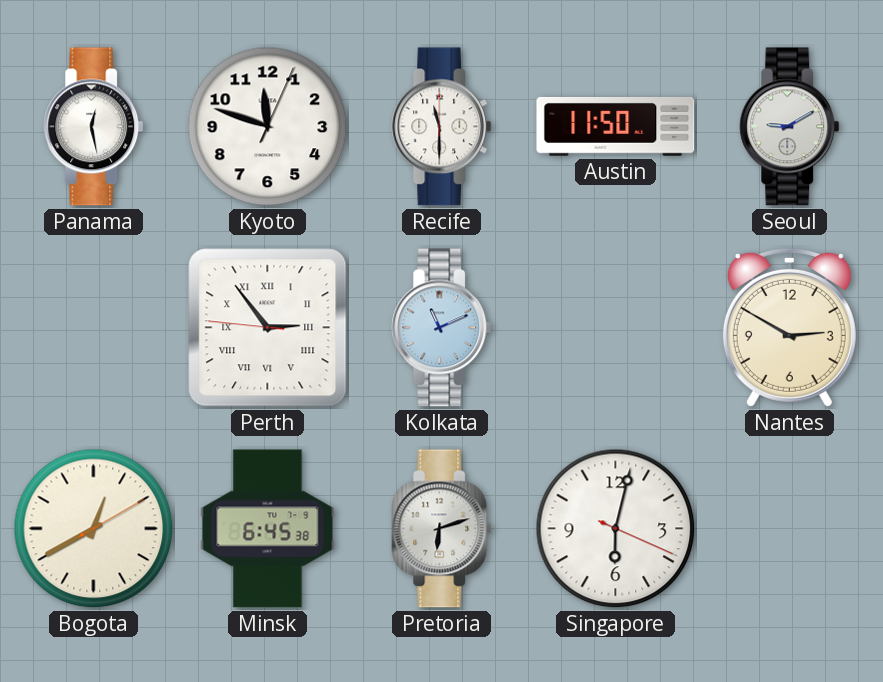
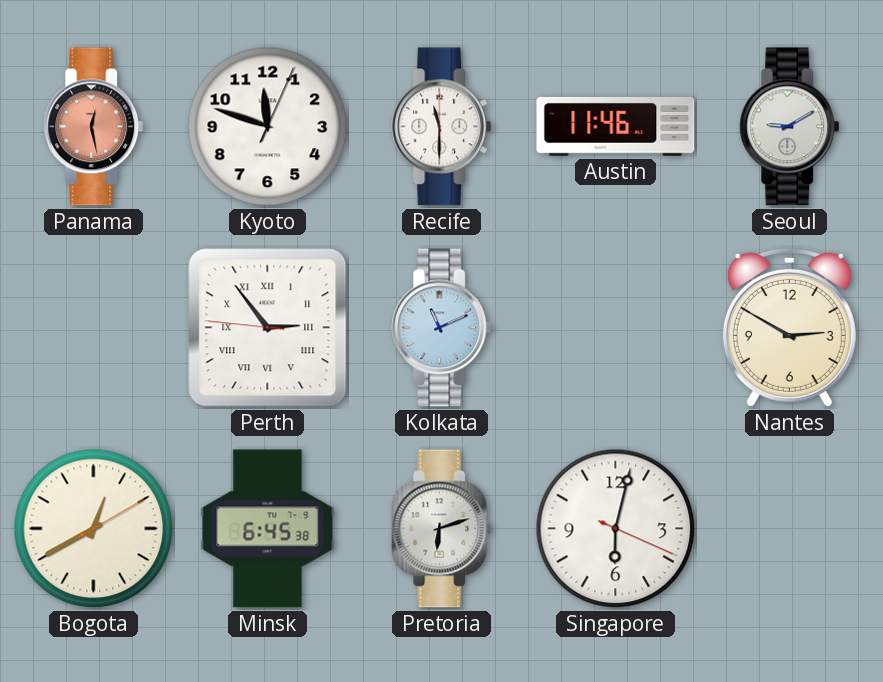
Panama dial: white -> salmon
Austin: 11:50 -> 11:46
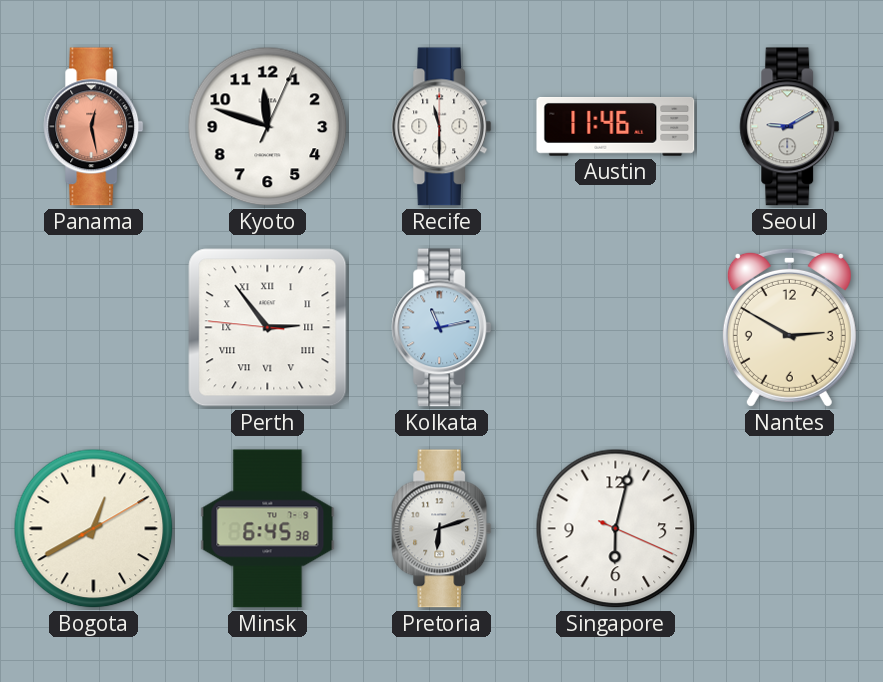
Kolkata: 11:11 -> 11:13
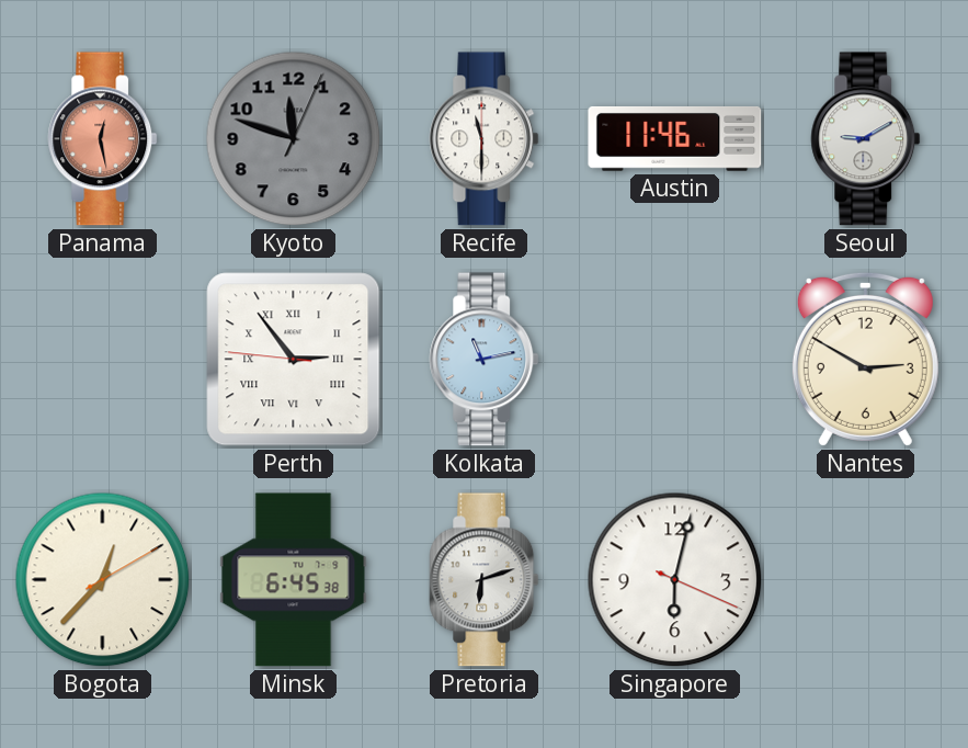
Kyoto dial: white -> grey
Bogota: 12:40 -> 12:37
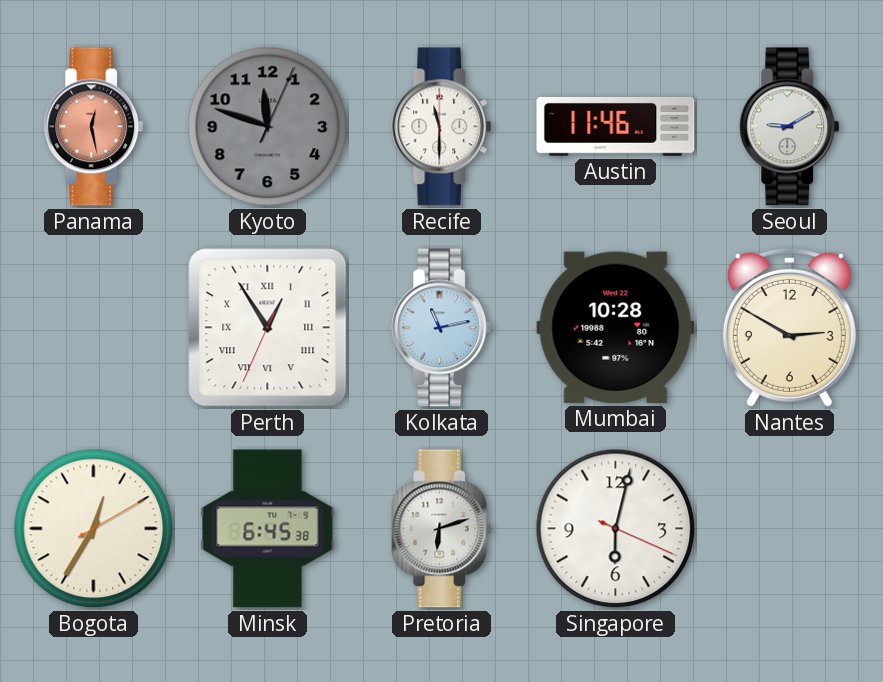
Perth: 2:53 -> 12:54
Mumbai: none -> 10:28
Bogota: 12:37 -> 12:35
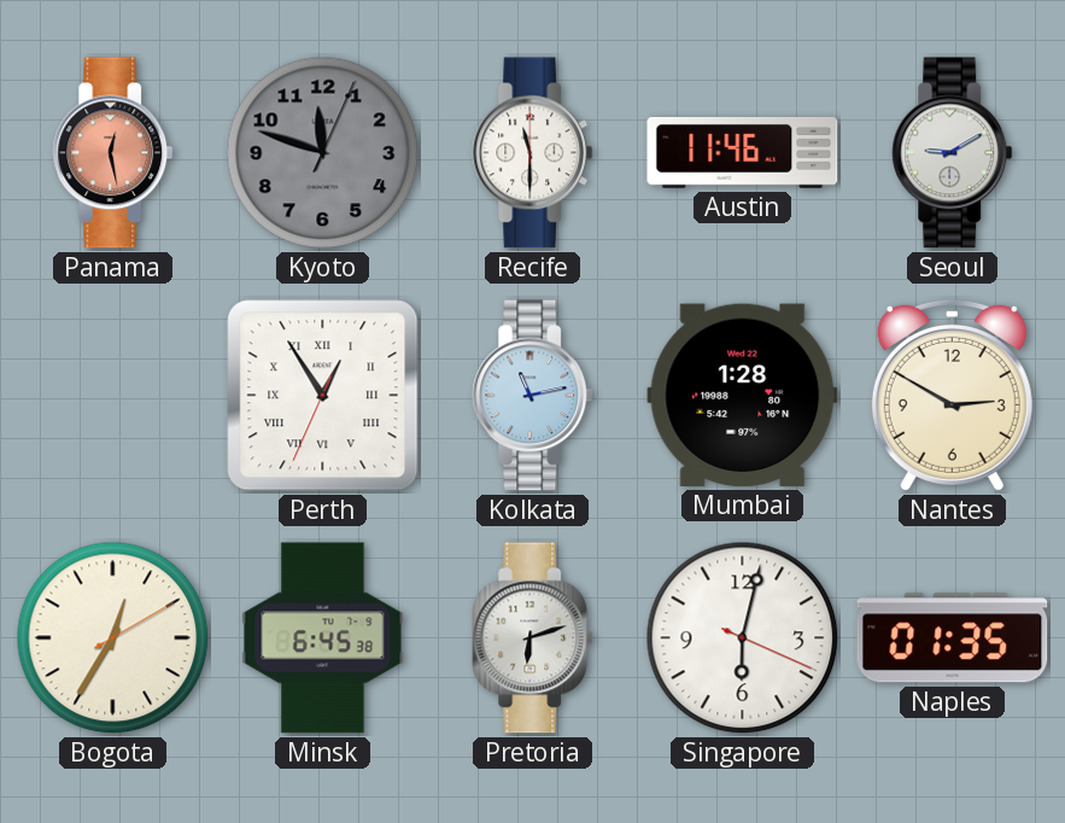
Mumbai: 10:28 -> 1:28
Naples: none -> 01:35
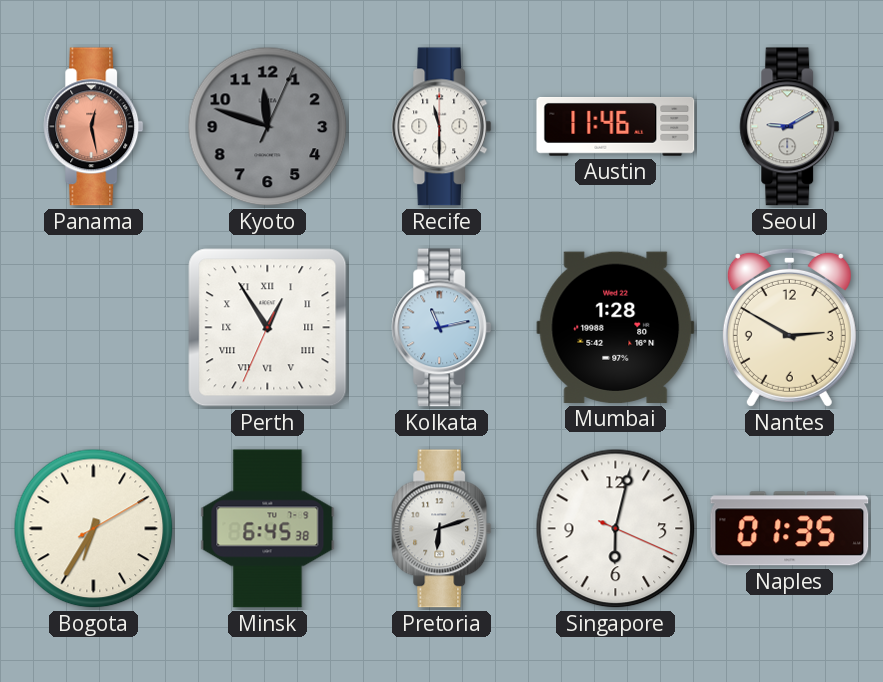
Bogota: 12:35 -> 6:35
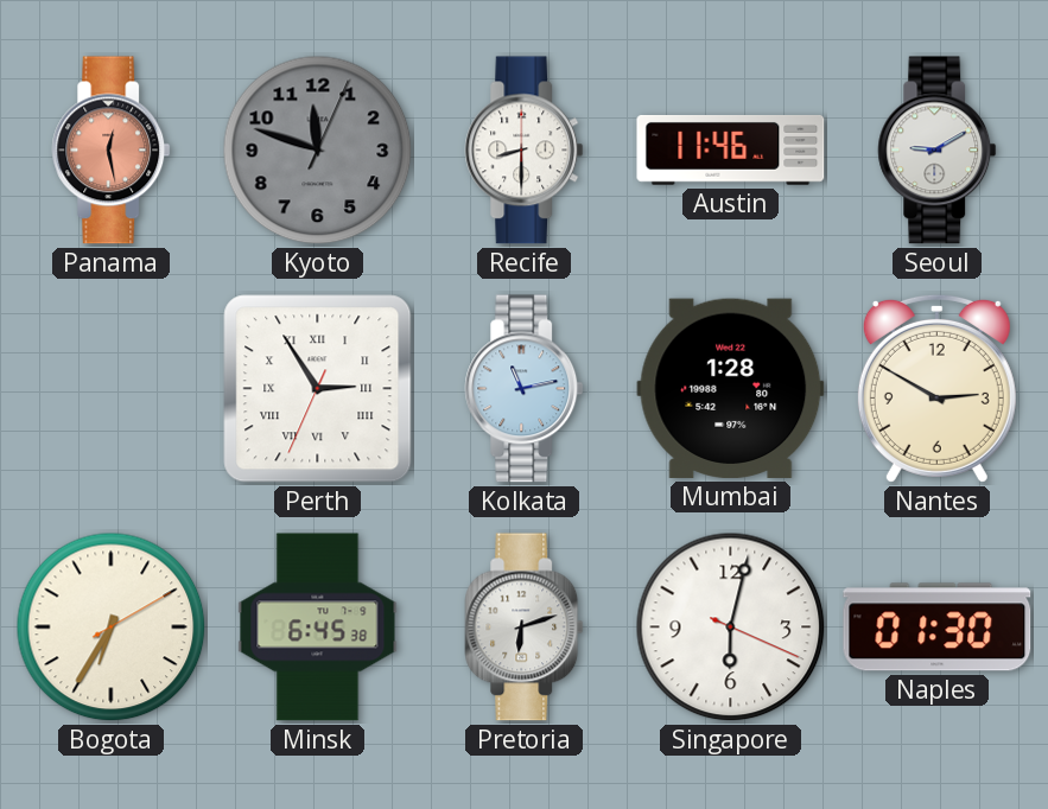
Recife: 11:30 -> 8:30
Perth: 12:54 -> 2:54
Naples: 01:35 -> 01:30
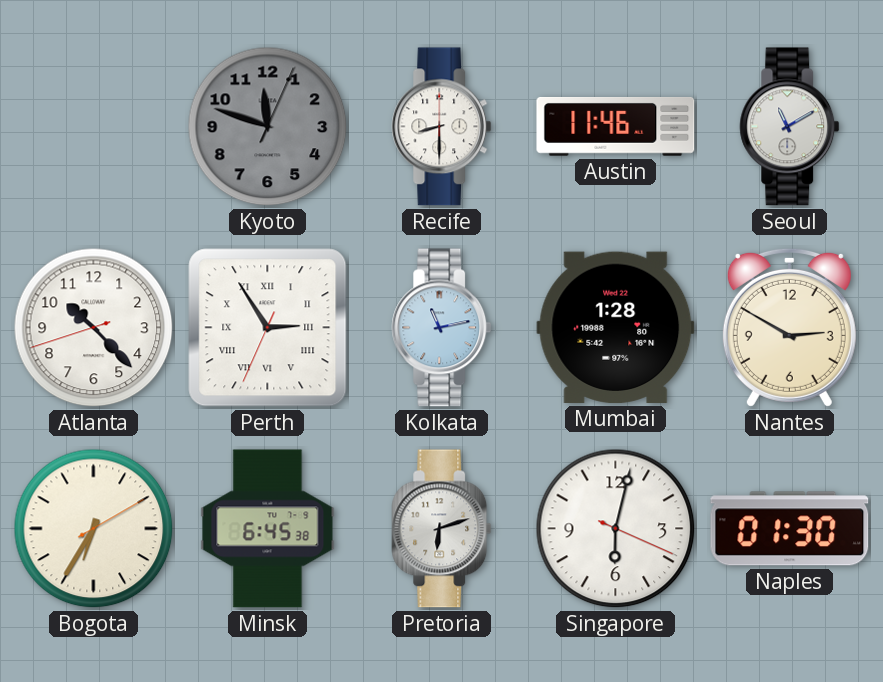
Panama: 12:28 -> none
Seoul: 9:10 -> 11:10
Atlanta: none -> 10:22
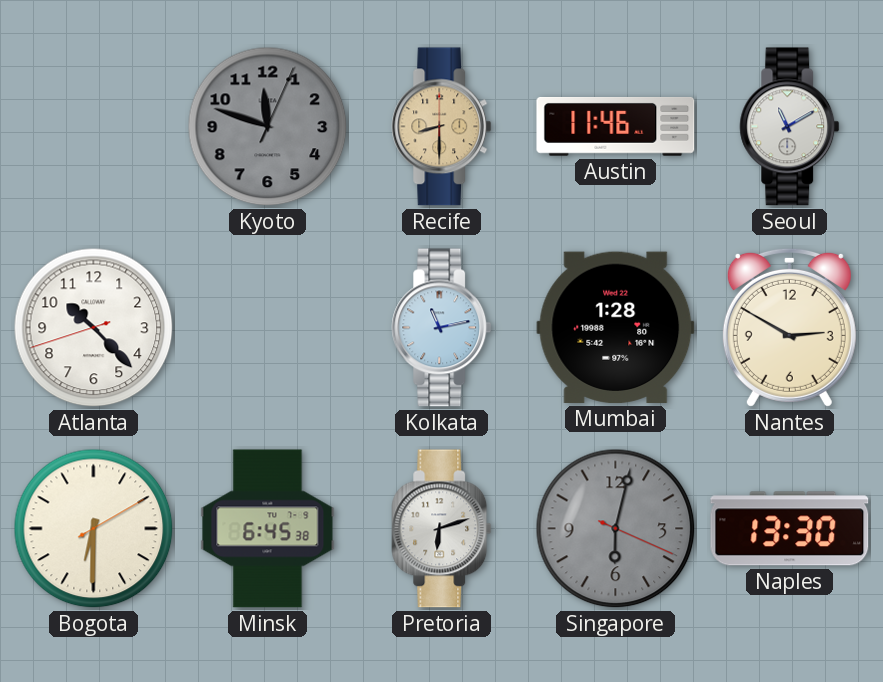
Recife dial: white -> champagne
Perth: 2:54 -> none
Bogota: 6:35 -> 6:30
Singapore dial: white -> grey
Naples: 01:30 -> 13:30
